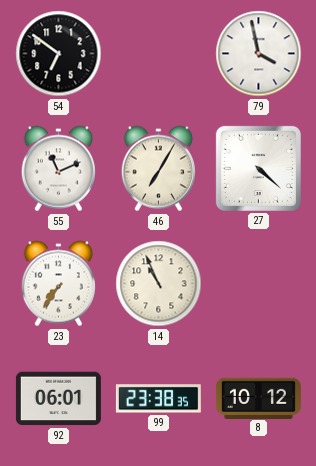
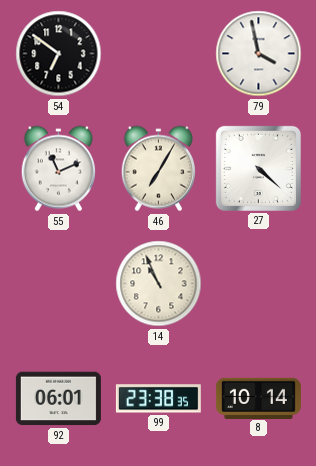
23: 7:36 -> none
8: 10:12 -> 10:14
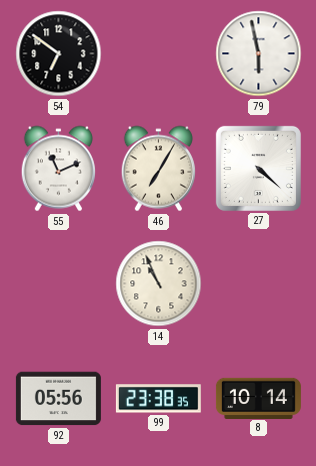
79: 3:58 -> 5:58
92: 06:01 -> 05:56
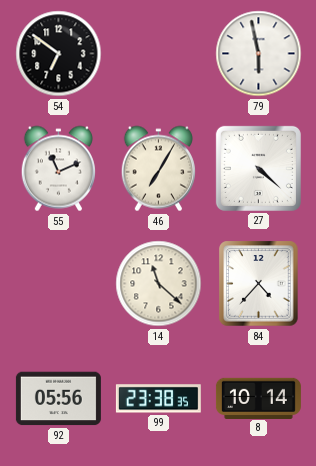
14: 10:56 -> 11:22
84: none -> 4:37
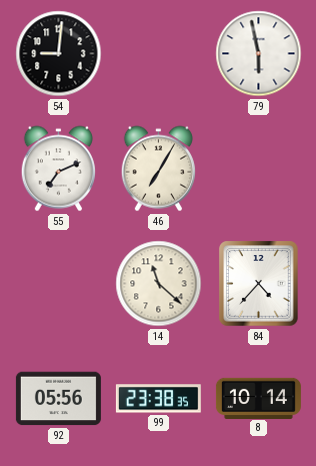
54: 6:51 -> 9:01
55: 11:11 -> 7:11
27: 4:22 -> none
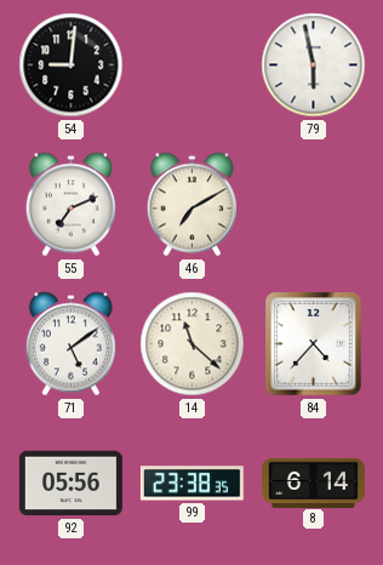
46: 7:05 -> 7:10
71: none -> 5:09
8: 10:14 -> 6:14
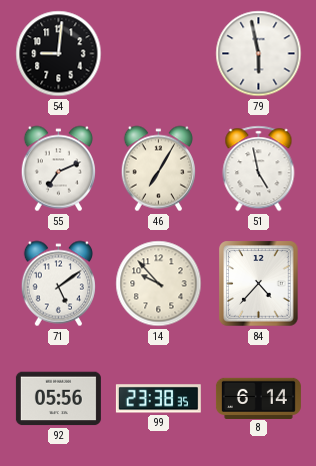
46: 7:10 -> 7:05
51: none -> 4:58
14: 11:22 -> 9:53
